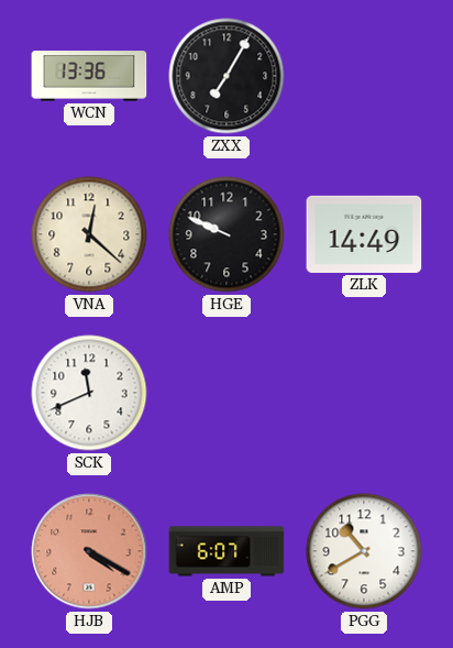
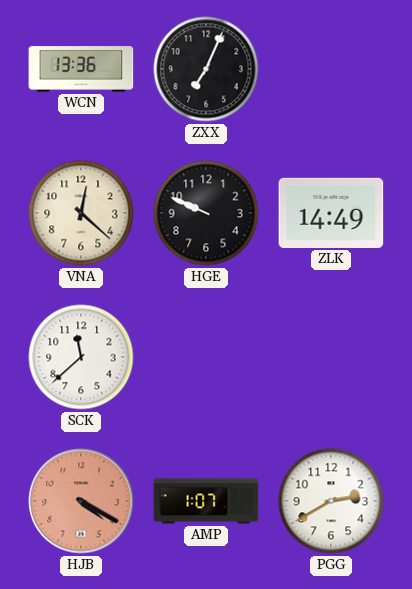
ZXX: 7:05 -> 7:04
SCK: 11:41 -> 11:38
AMP: 6:07 -> 1:07
PGG: 10:40 -> 2:40
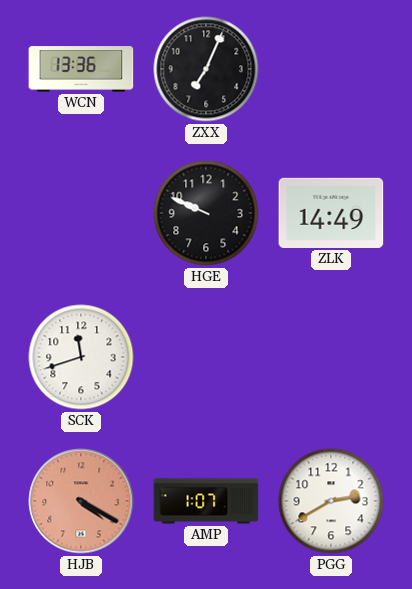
VNA: 12:22 -> none
SCK: 11:38 -> 11:42
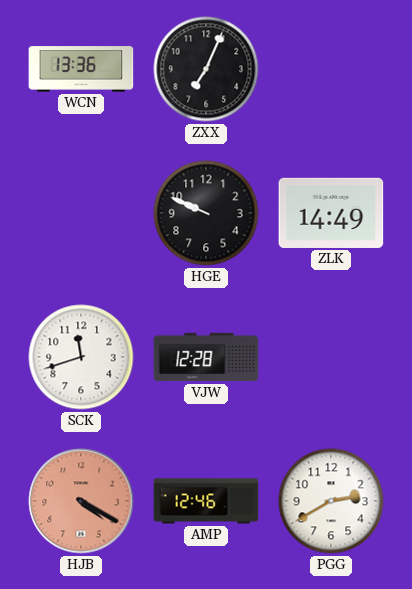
VJW: none -> 12:28
AMP: 1:07 -> 12:46
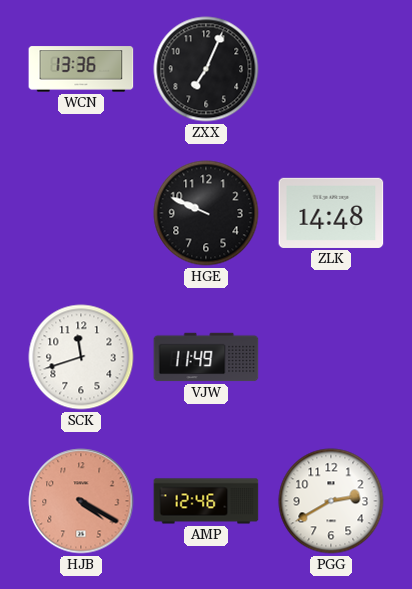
ZLK: 14:49 -> 14:48
VJW: 12:28 -> 11:49
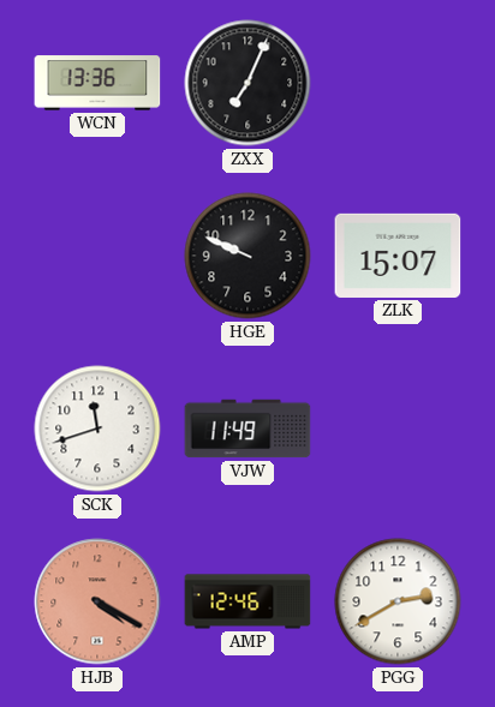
ZLK: 14:48 -> 15:07
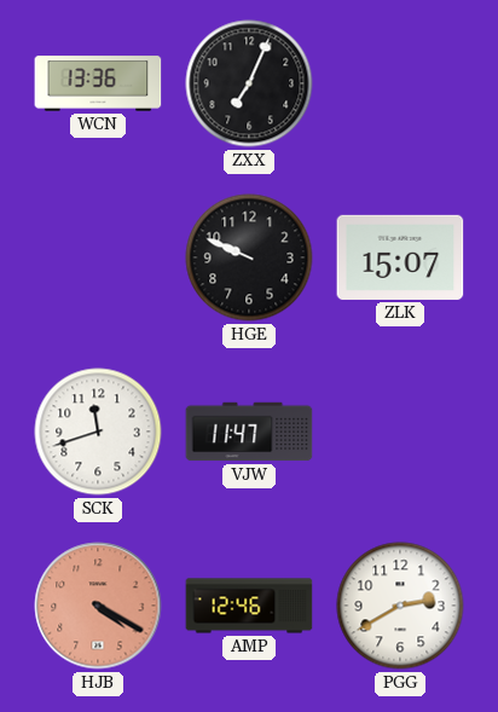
VJW: 11:49 -> 11:47
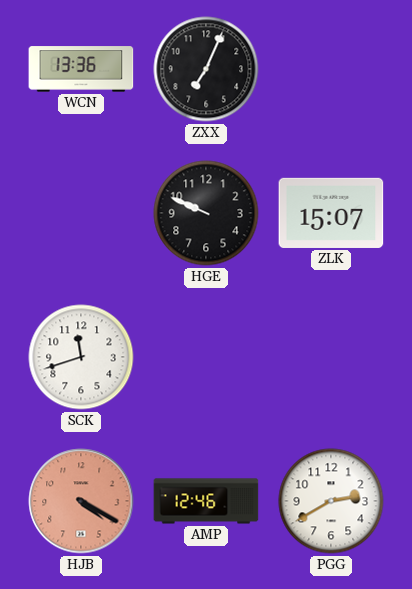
VJW: 11:47 -> none
